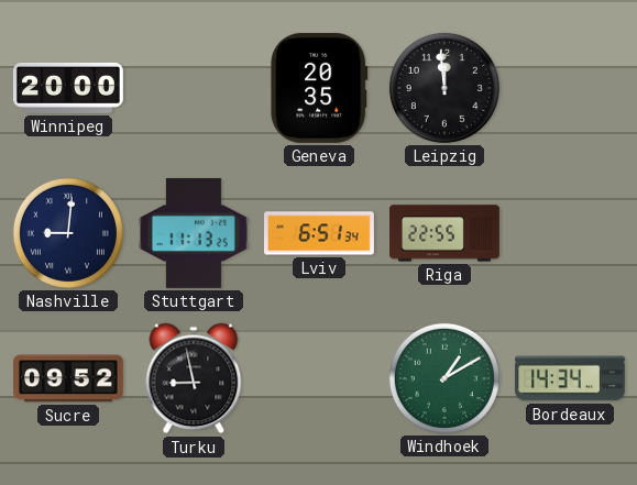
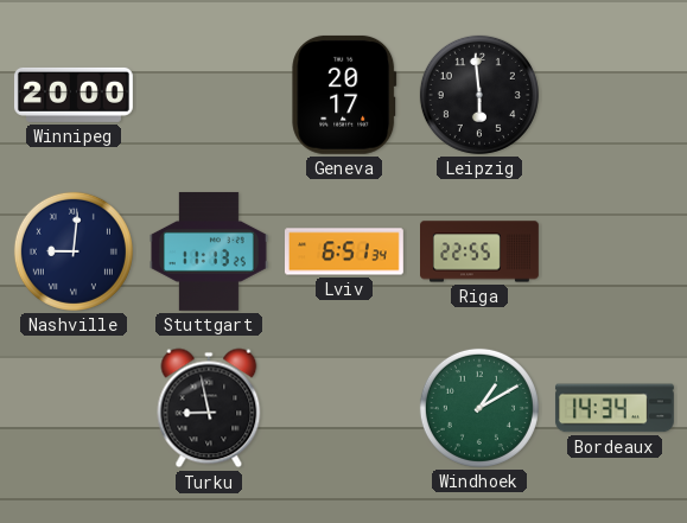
Geneva: 20:35 -> 20:17
Leipzig: 11:59 -> 5:59
Sucre: 09:52 -> none
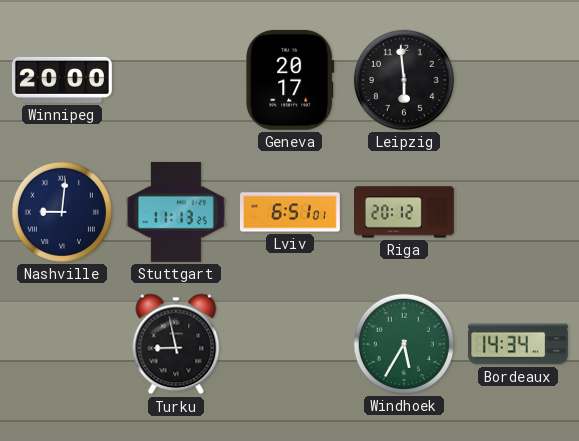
Lviv: 6:51:34 -> 6:51:01
Riga: 22:55 -> 20:12
Windhoek: 1:10 -> 5:35
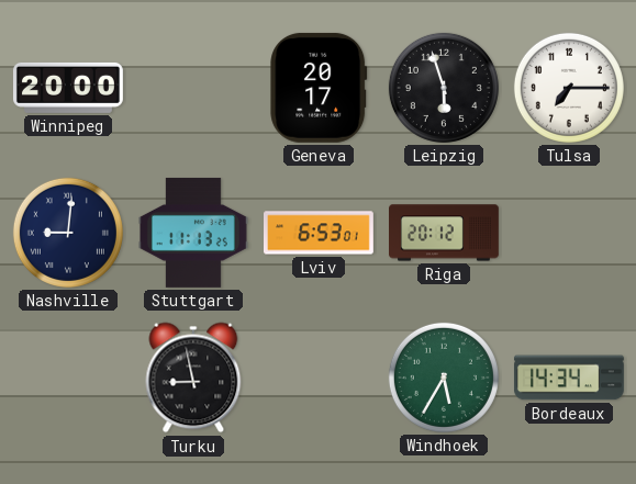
Leipzig: 5:59 -> 5:57
Tulsa: none -> 7:15
Lviv: 6:51 -> 6:53
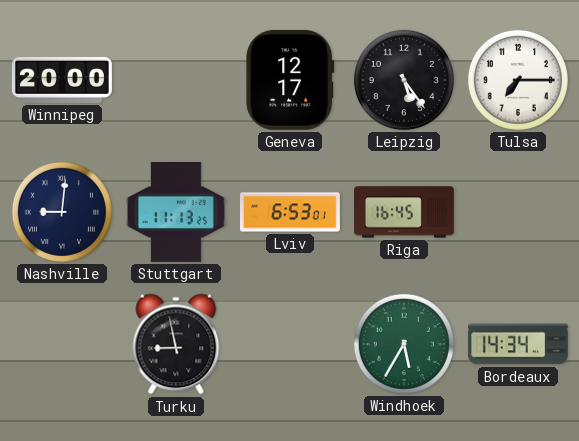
Geneva: 20:17 -> 12:17
Leipzig: 5:57 -> 5:24
Riga: 20:12 -> 16:45
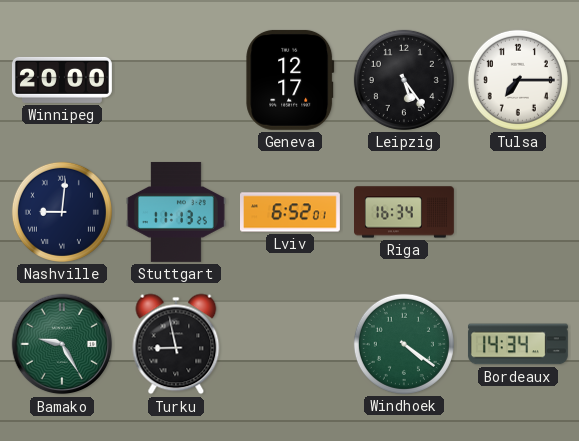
Lviv: 6:53 -> 6:52
Riga: 16:45 -> 16:34
Bamako: none -> 9:25
Windhoek: 5:35 -> 4:21
